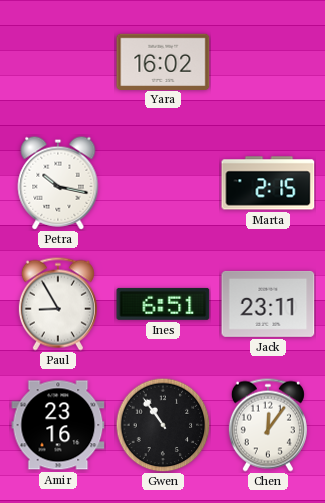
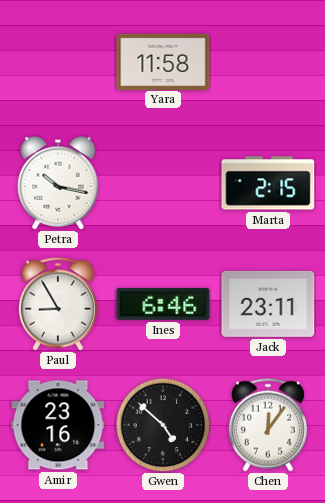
Yara: 16:02 -> 11:58
Ines: 6:51 -> 6:46
Gwen: 10:54 -> 4:52
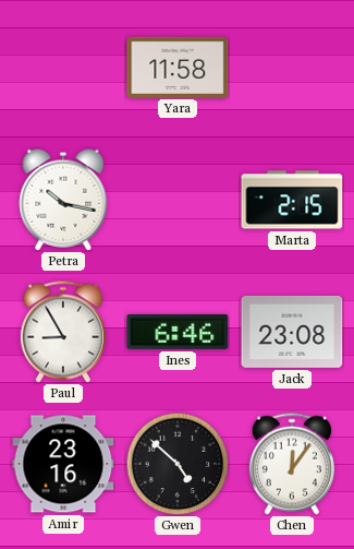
Jack: 23:11 -> 23:08
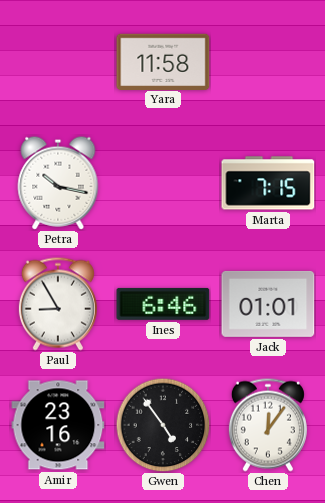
Marta: 2:15 -> 7:15
Jack: 23:08 -> 01:01
Gwen: 4:52 -> 4:54
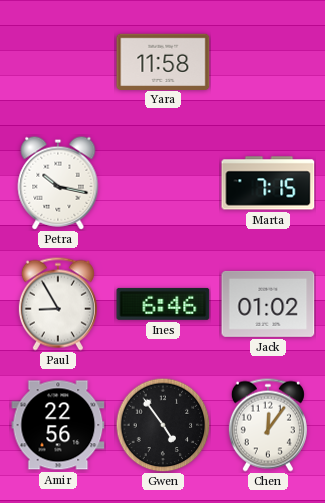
Jack: 01:01 -> 01:02
Amir: 23:16 -> 22:56
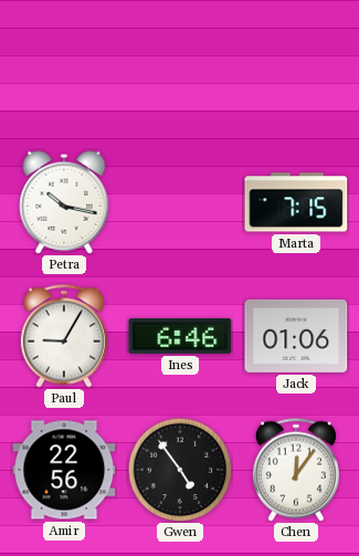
Yara: 11:58 -> none
Paul: 8:55 -> 9:05
Jack: 01:02 -> 01:06
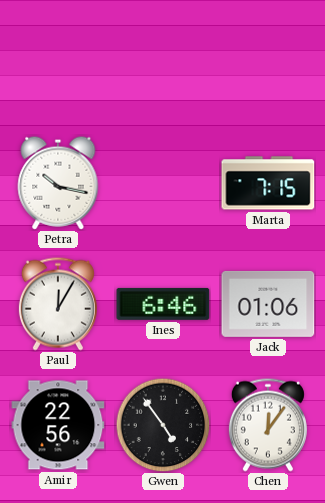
Paul: 9:05 -> 12:05
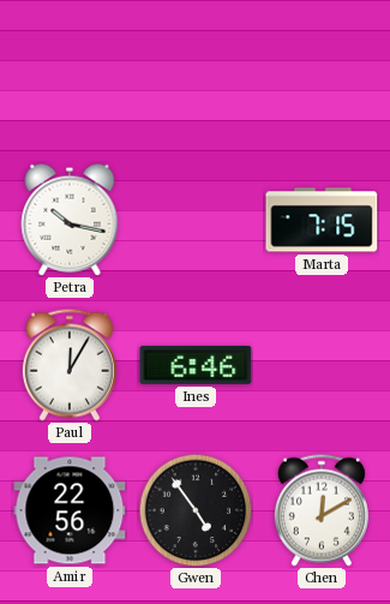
Jack: 01:06 -> none
Chen: 12:06 -> 12:10
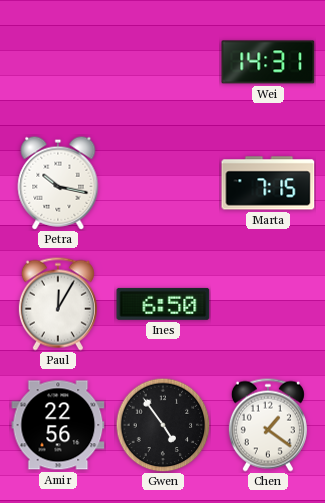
Wei: none -> 14:31
Ines: 6:46 -> 6:50
Chen: 12:10 -> 1:21
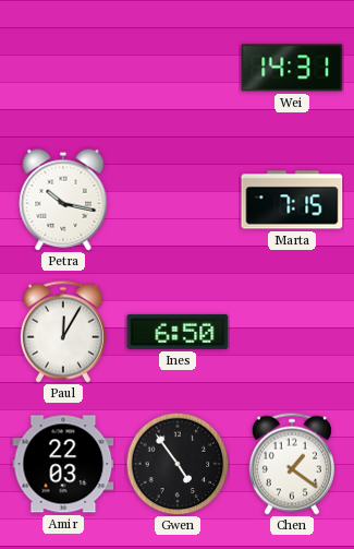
Amir: 22:56 -> 22:03
